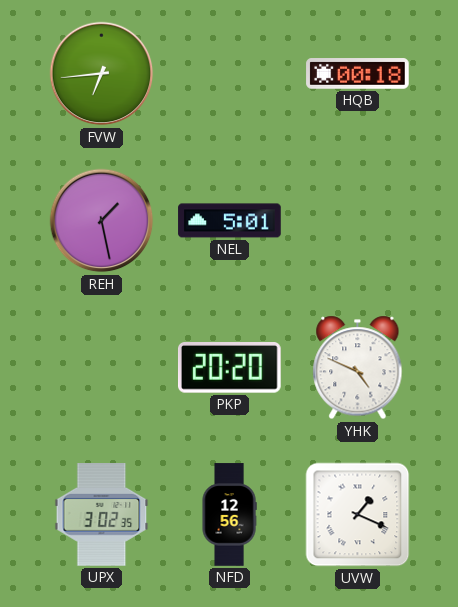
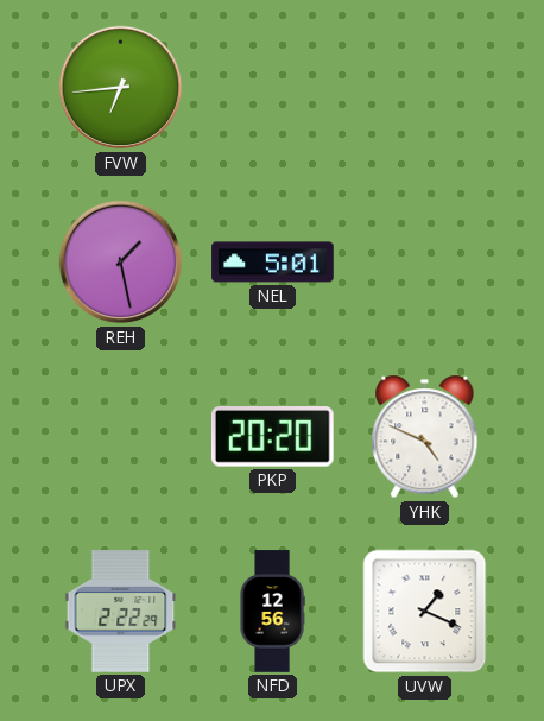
HQB: 00:18 -> none
UPX: 3:02 -> 2:22
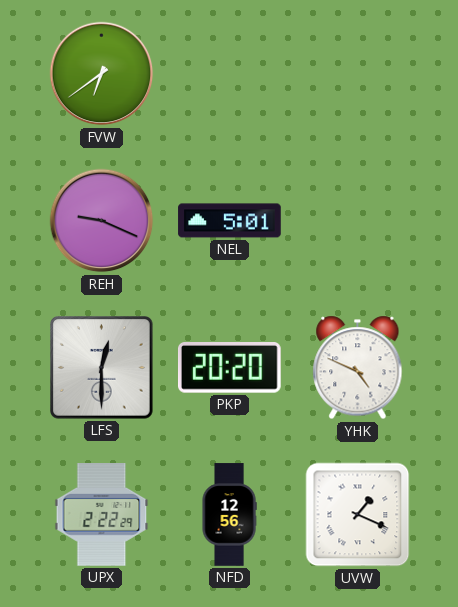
FVW: 6:44 -> 6:39
REH: 1:28 -> 9:19
LFS: none -> 12:30
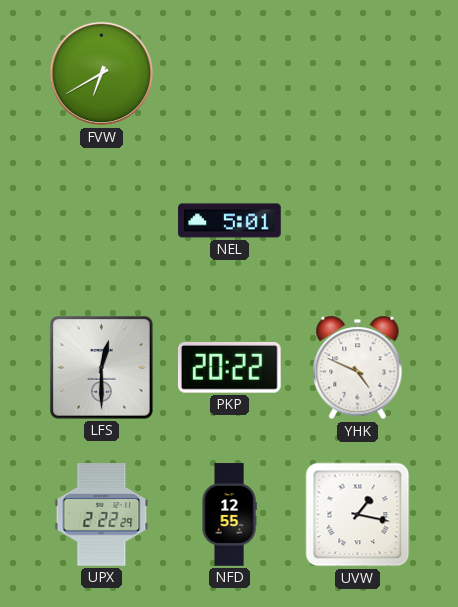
FVW: 6:39 -> 6:40
REH: 9:19 -> none
PKP: 20:20 -> 20:22
NFD: 12:56 -> 12:55
UVW: 1:19 -> 1:17
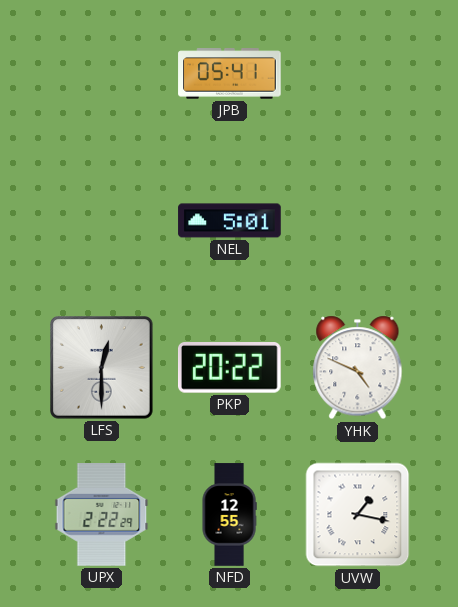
FVW: 6:40 -> none
JPB: none -> 05:41
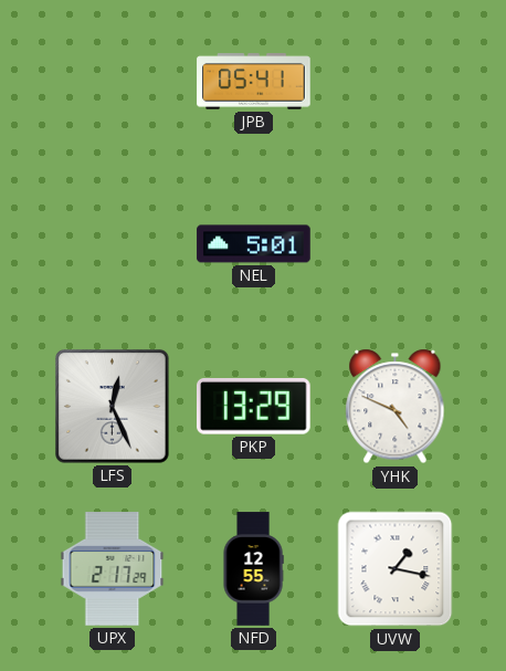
LFS: 12:30 -> 12:26
PKP: 20:22 -> 13:29
UPX: 2:22 -> 2:17
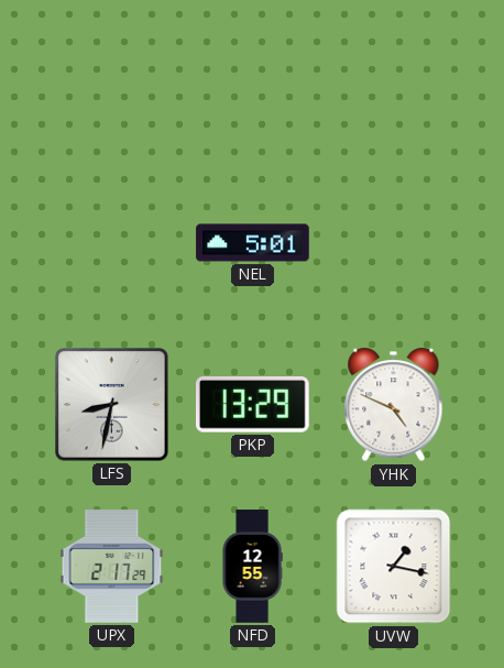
JPB: 05:41 -> none
LFS: 12:26 -> 8:32
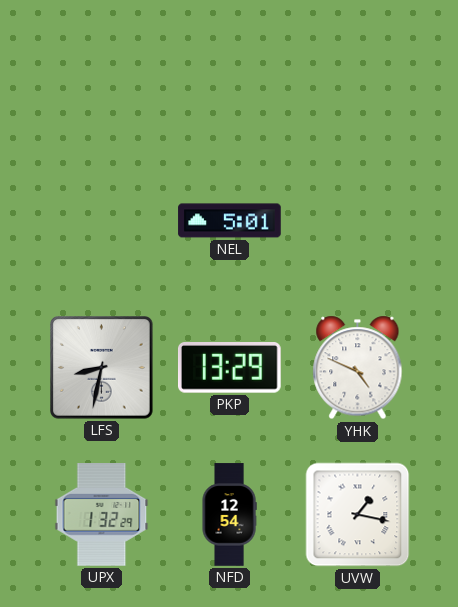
UPX: 2:17 -> 1:32
NFD: 12:55 -> 12:54
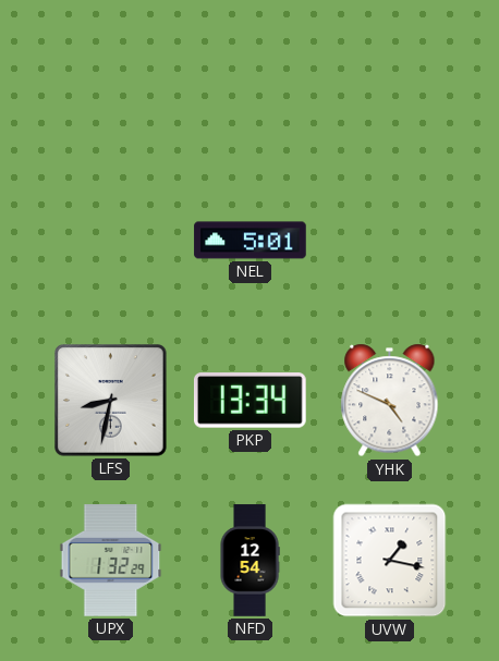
PKP: 13:29 -> 13:34
